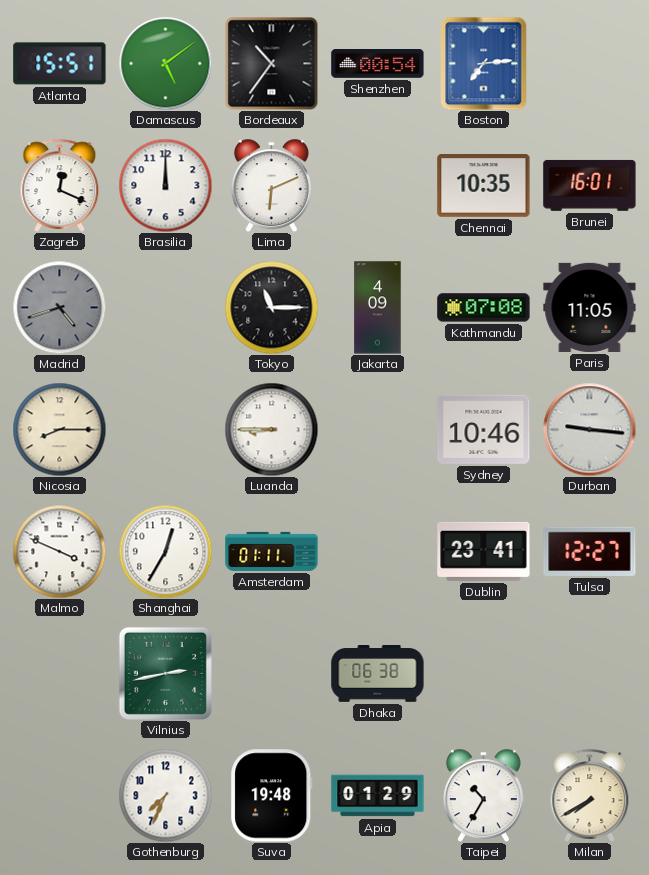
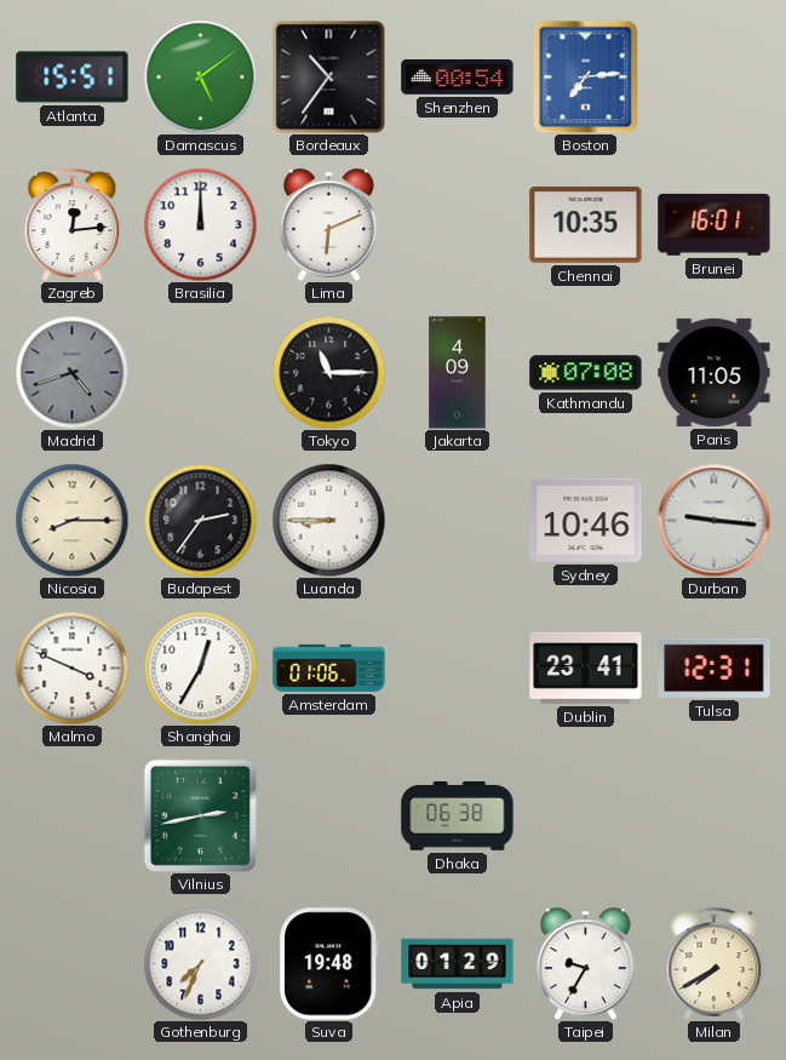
Zagreb: 12:19 -> 12:14
Budapest: none -> 2:36
Amsterdam: 01:11 -> 01:06
Tulsa: 12:27 -> 12:31
Taipei: 10:35 -> 9:35
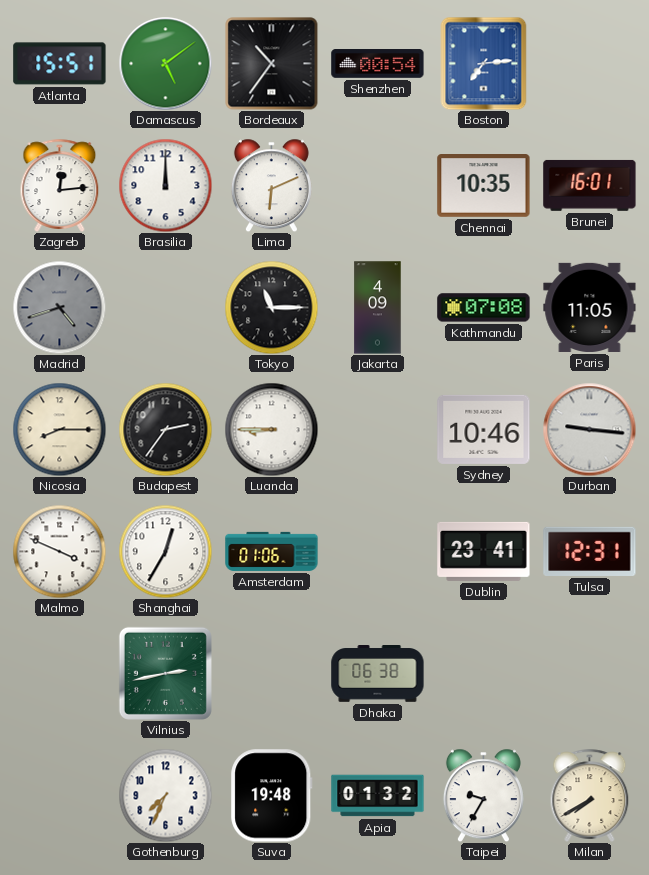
Apia: 01:29 -> 01:32
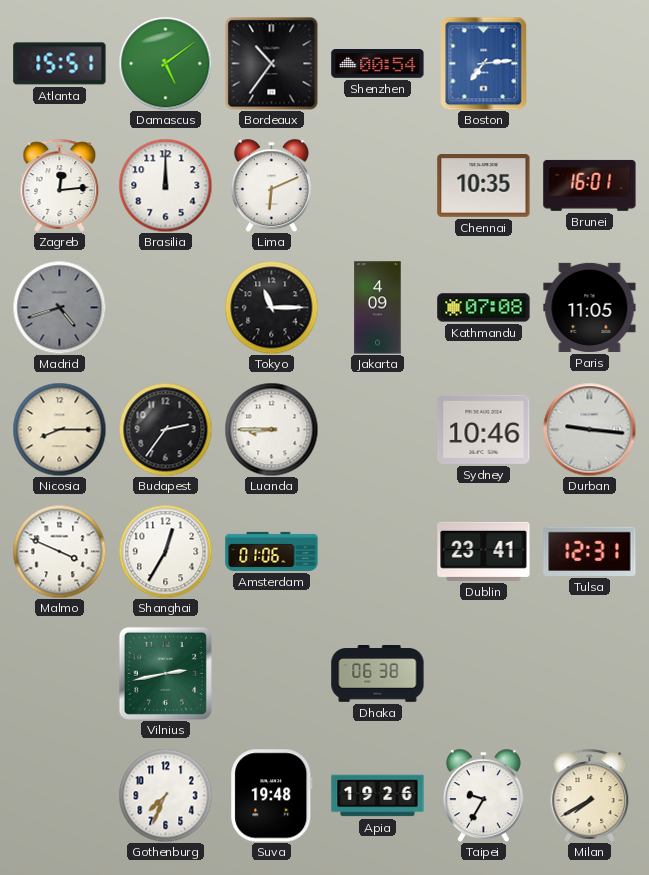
Apia: 01:32 -> 19:26
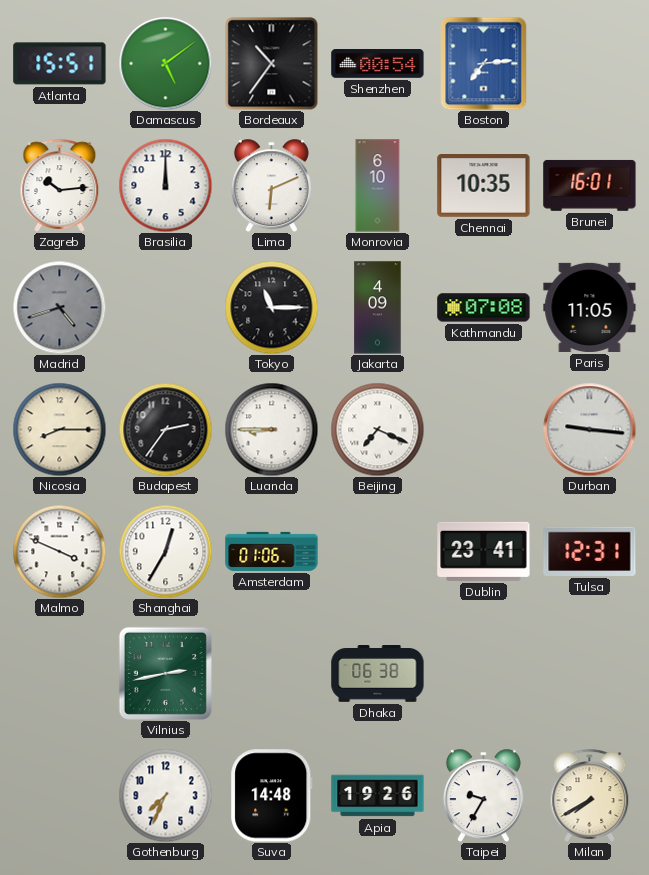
Zagreb: 12:14 -> 10:14
Monrovia: none -> 6:10
Beijing: none -> 7:19
Sydney: 10:46 -> none
Suva: 19:48 -> 14:48
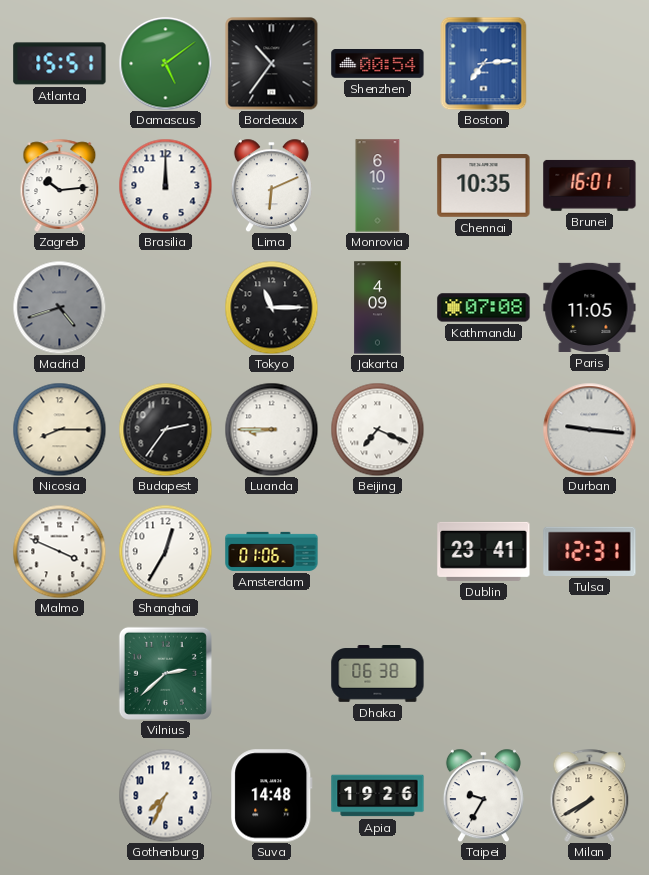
Vilnius: 2:43 -> 2:38
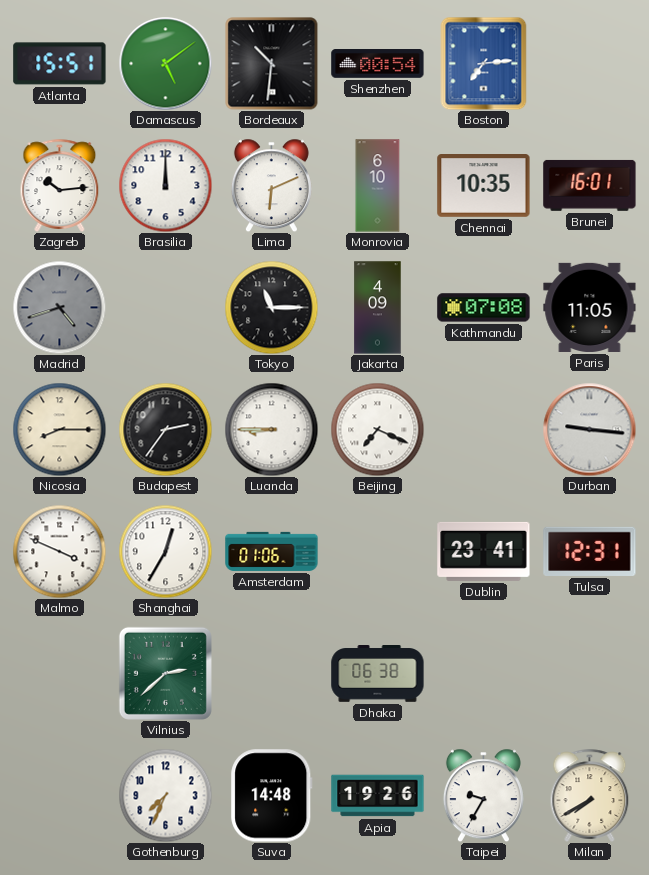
Bordeaux: 10:36 -> 10:31
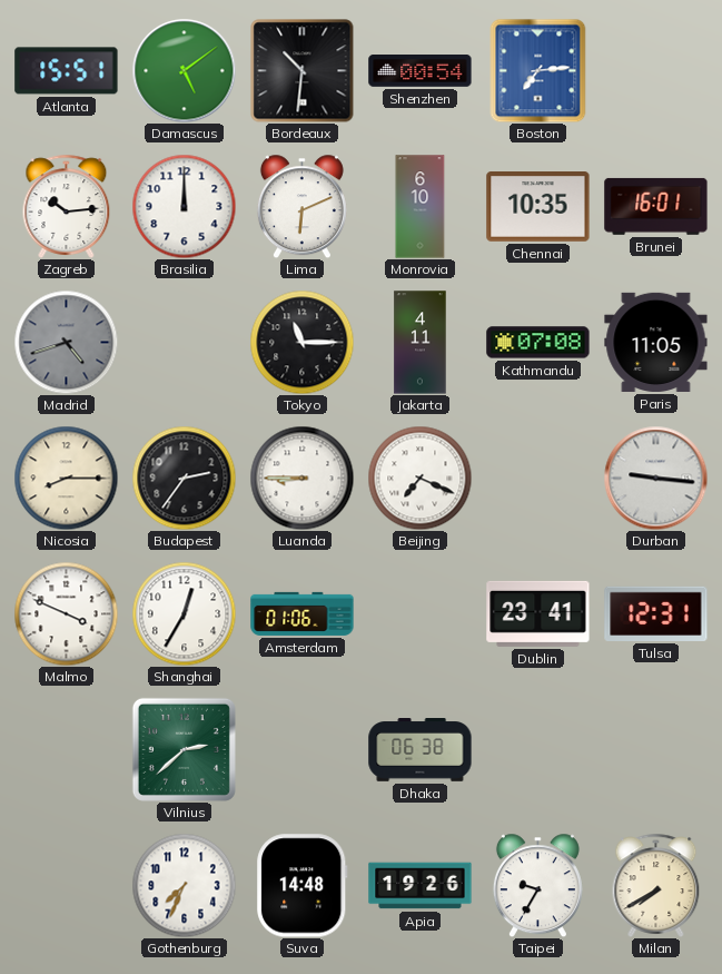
Jakarta: 4:09 -> 4:11
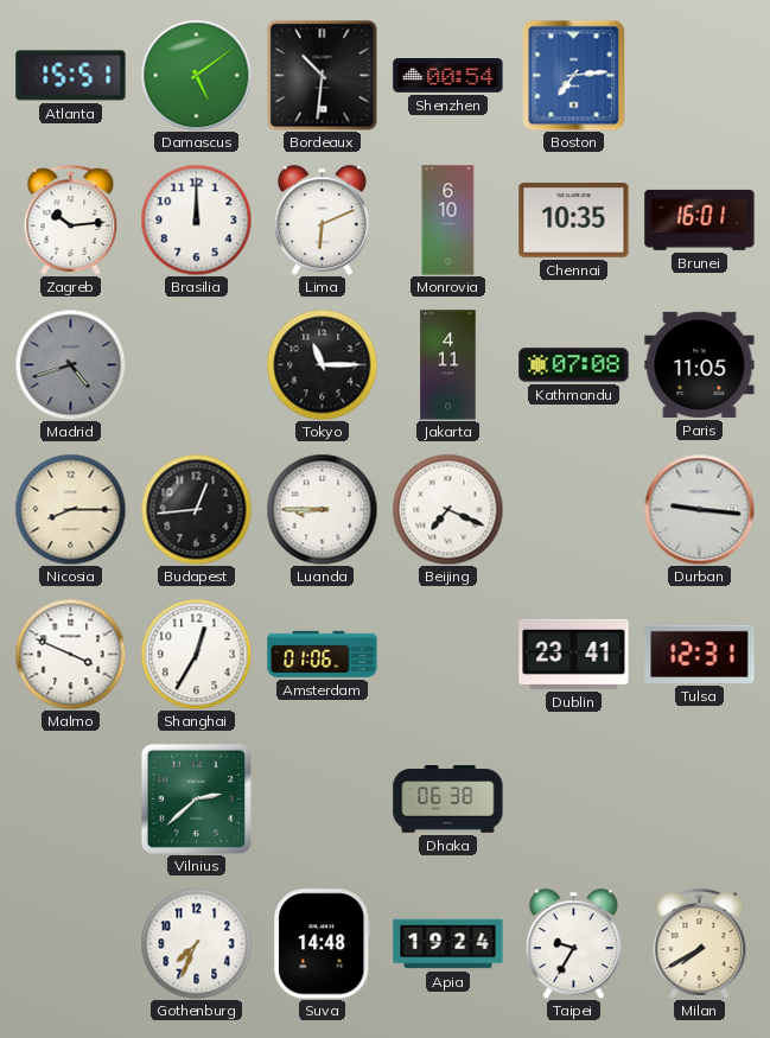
Budapest: 2:36 -> 12:44
Apia: 19:26 -> 19:24
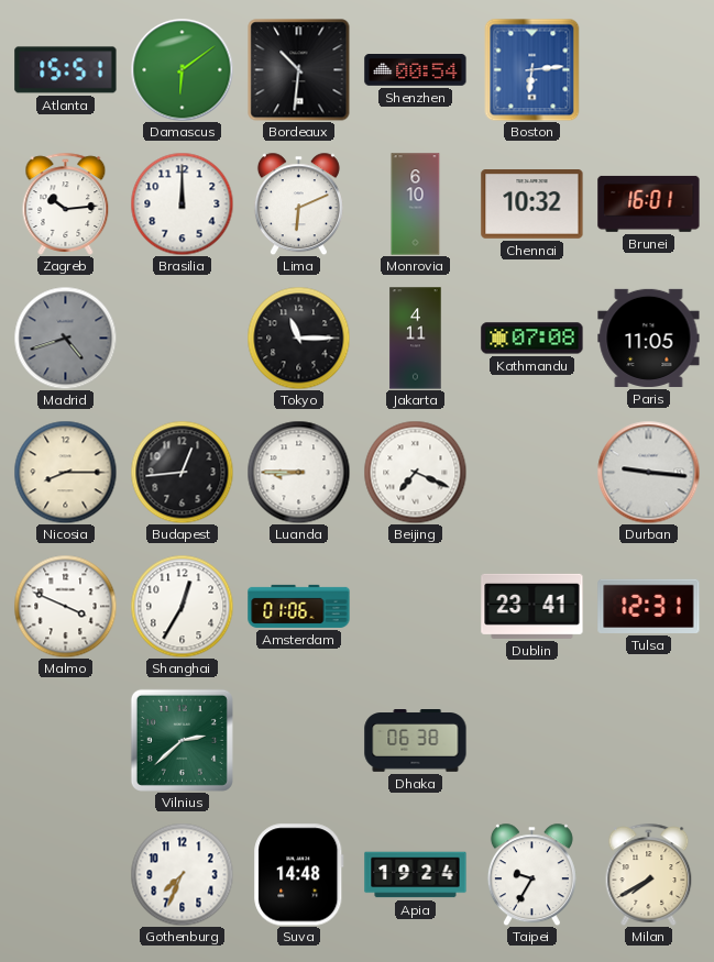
Damascus: 5:09 -> 6:09
Boston: 7:14 -> 6:14
Chennai: 10:35 -> 10:32
